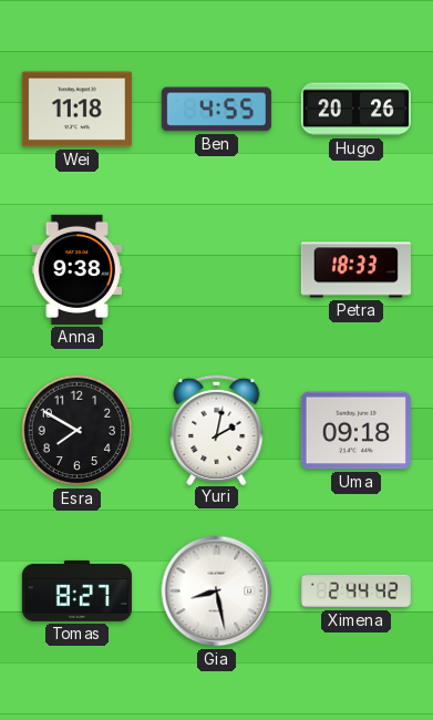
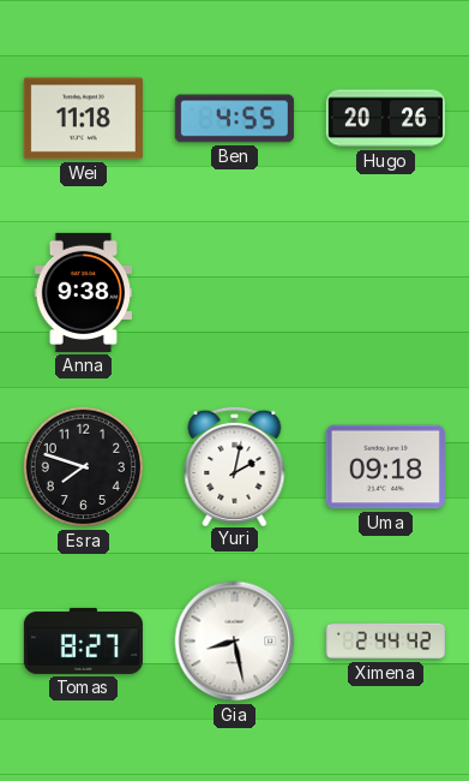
Petra: 18:33 -> none
Esra: 7:50 -> 7:48
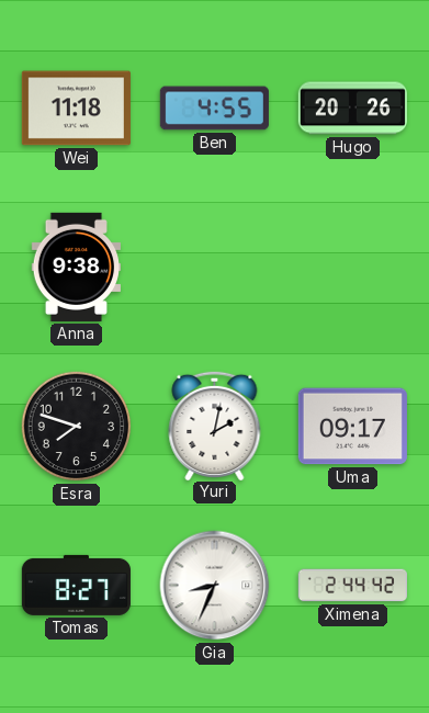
Uma: 09:18 -> 09:17
Gia: 8:28 -> 8:34
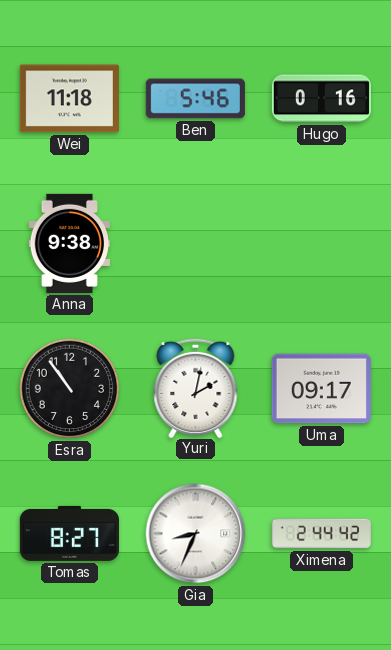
Ben: 4:55 -> 5:46
Hugo: 20:26 -> 0:16
Esra: 7:48 -> 10:54
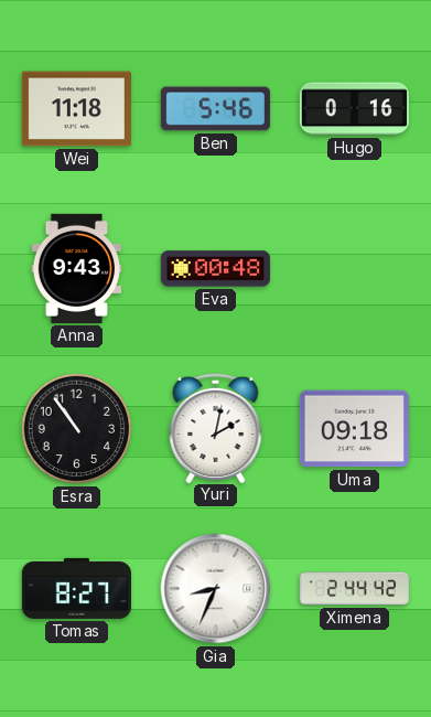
Anna: 9:38 -> 9:43
Eva: none -> 00:48
Uma: 09:17 -> 09:18
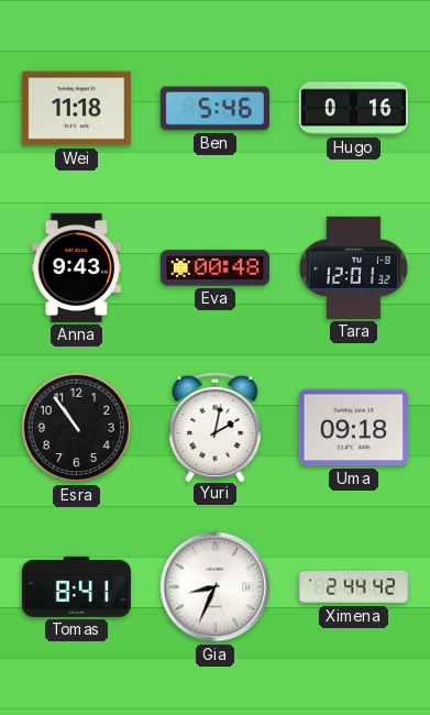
Tara: none -> 12:01
Tomas: 8:27 -> 8:41
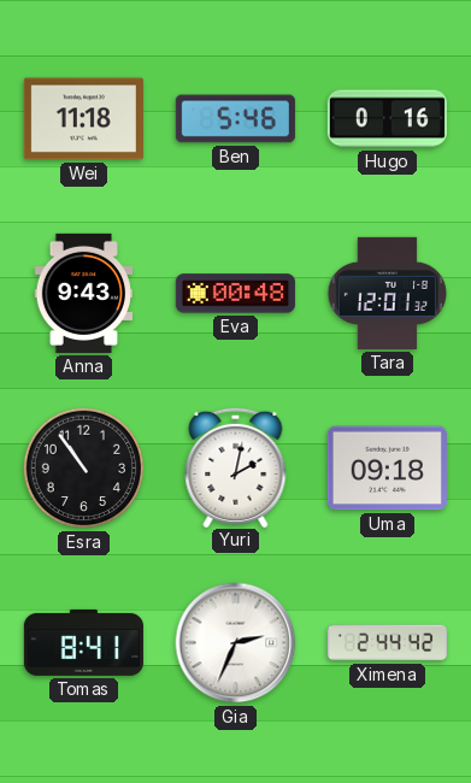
Gia: 8:34 -> 2:34
